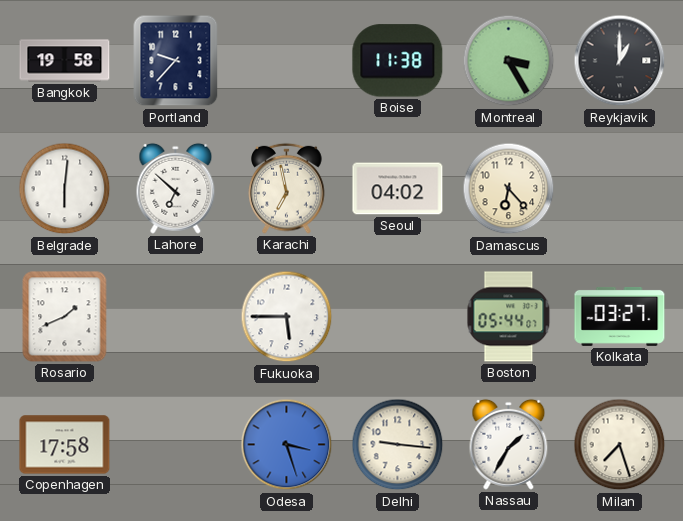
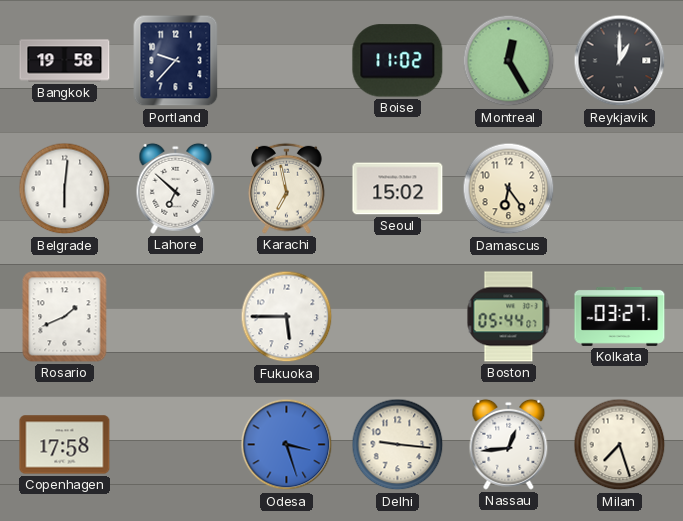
Boise: 11:38 -> 11:02
Montreal: 3:25 -> 12:25
Seoul: 04:02 -> 15:02
Damascus: 6:23 -> 6:24
Nassau: 1:35 -> 12:44
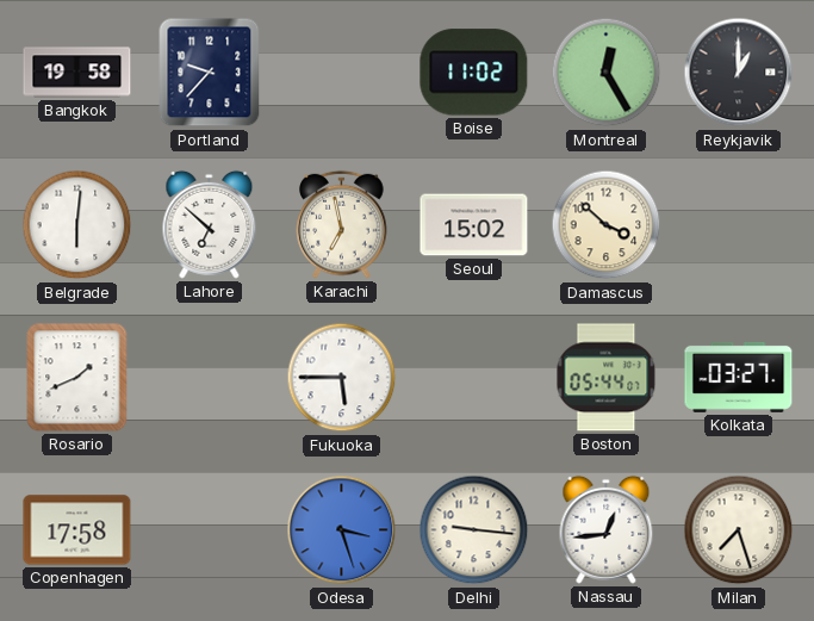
Damascus: 6:24 -> 3:52
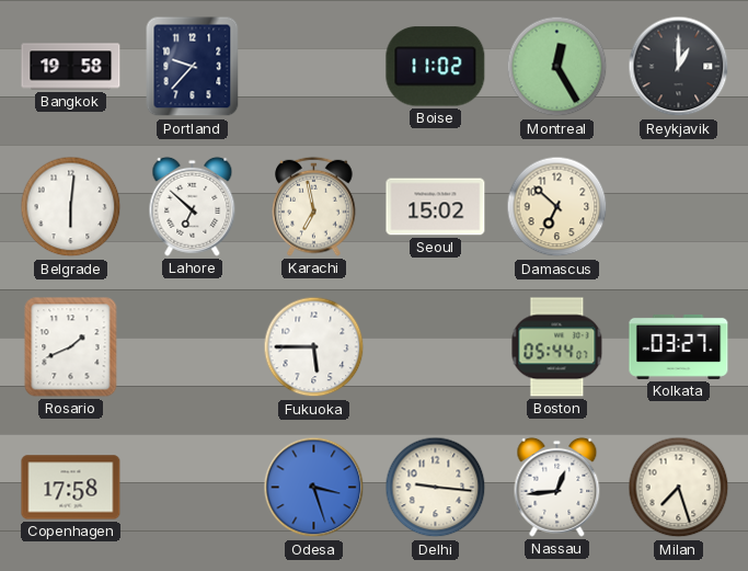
Damascus: 3:52 -> 6:52
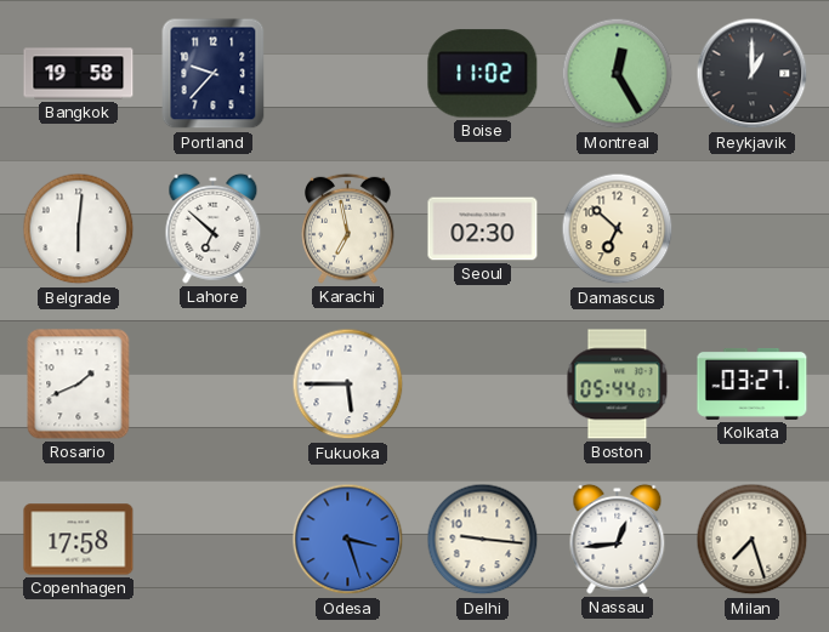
Seoul: 15:02 -> 02:30
